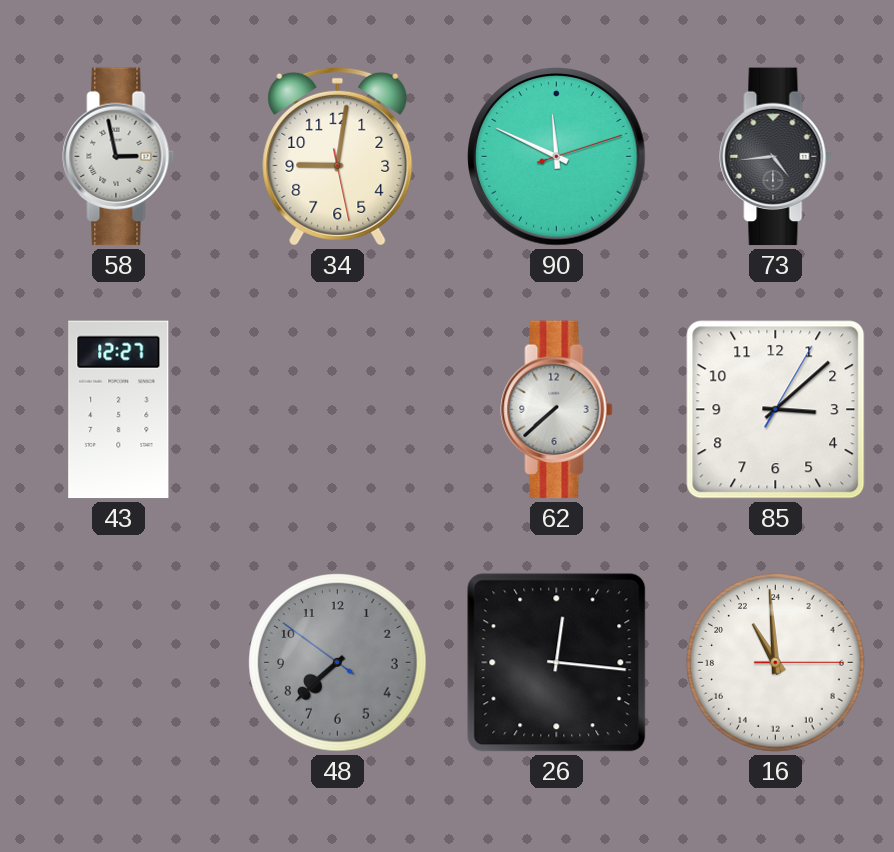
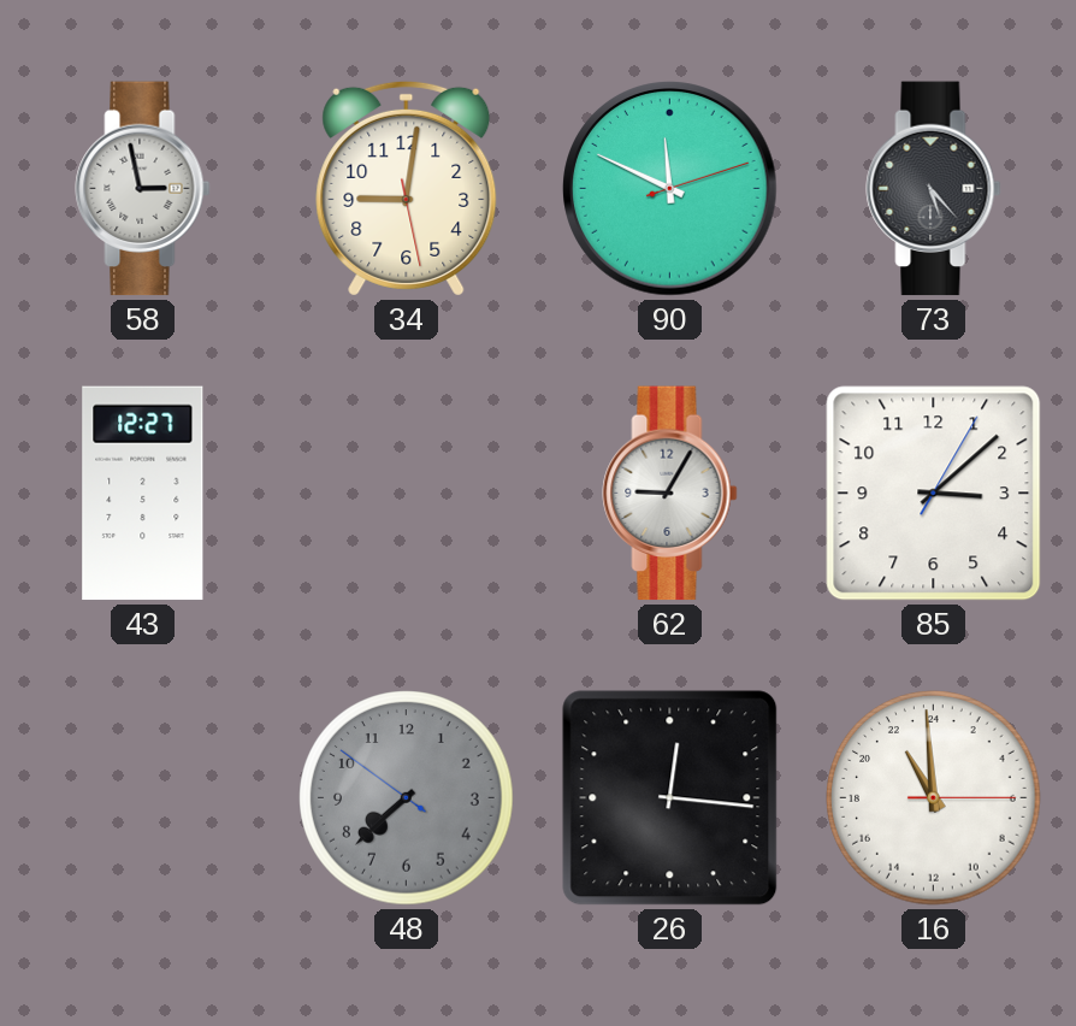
73: 4:44 -> 5:23
62: 7:38 -> 9:05
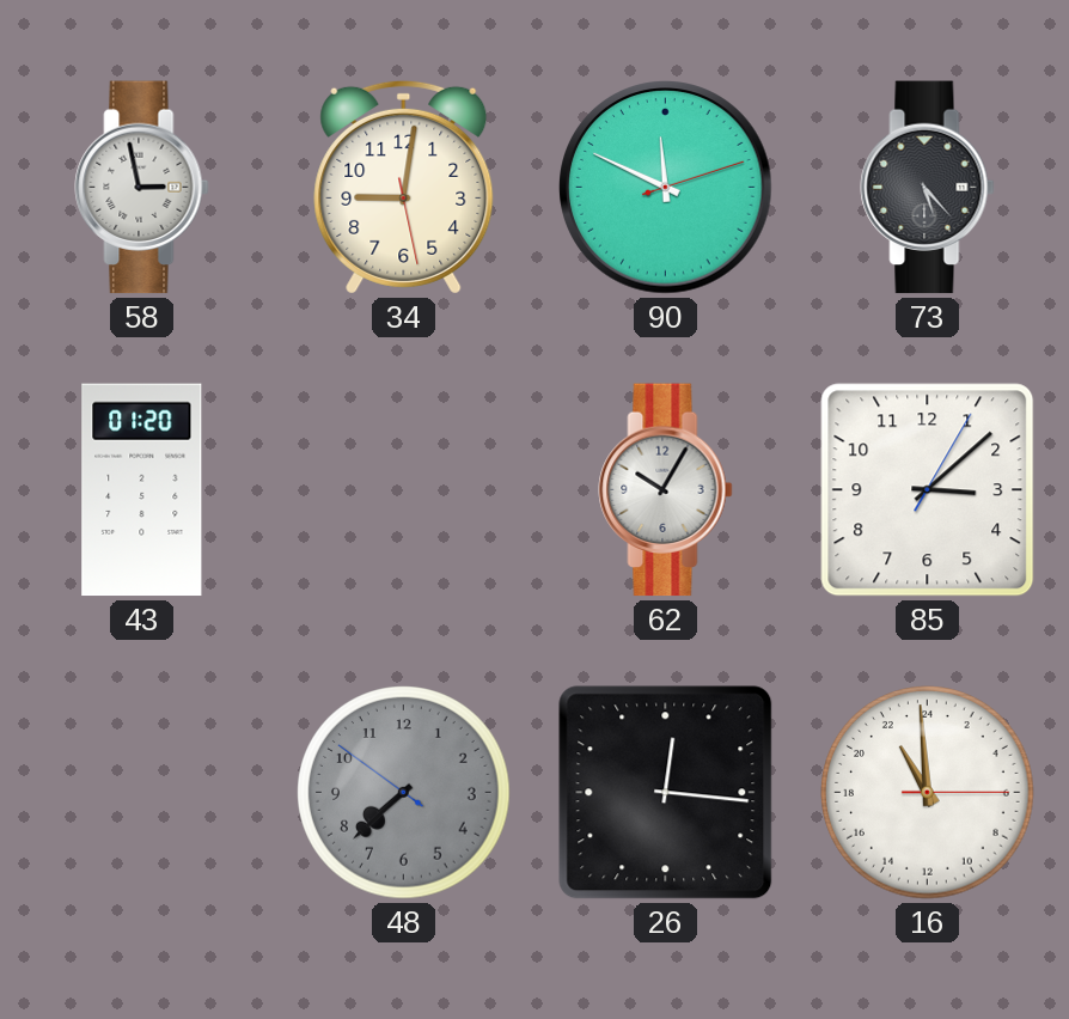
43: 12:27 -> 01:20
62: 9:05 -> 10:05
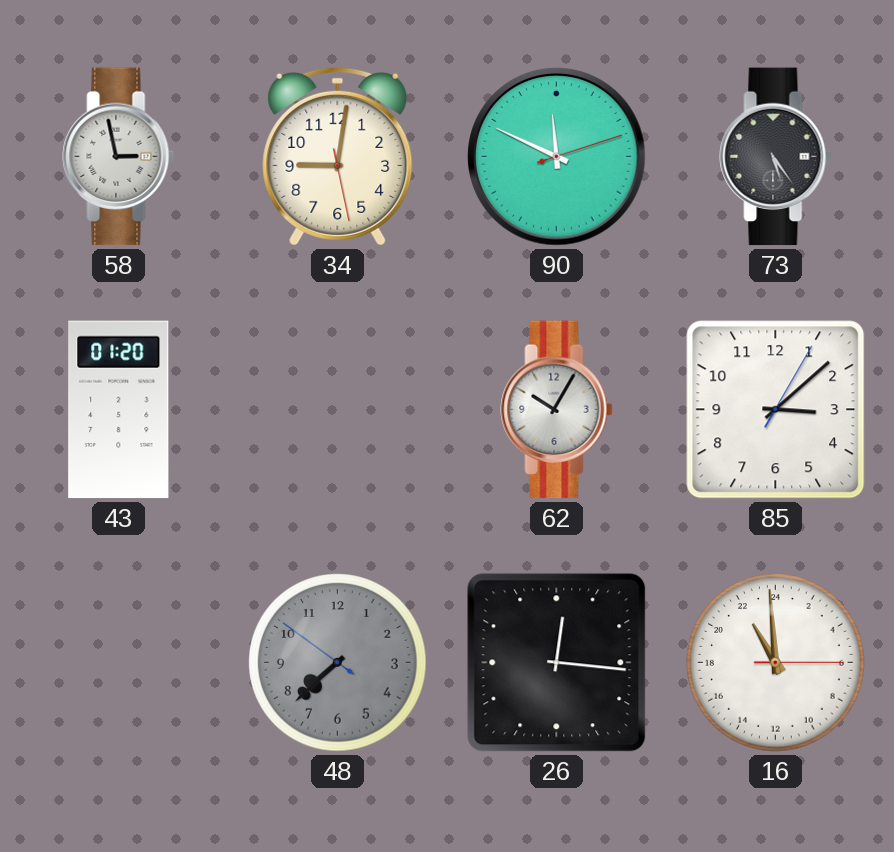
73: 5:23 -> 5:24
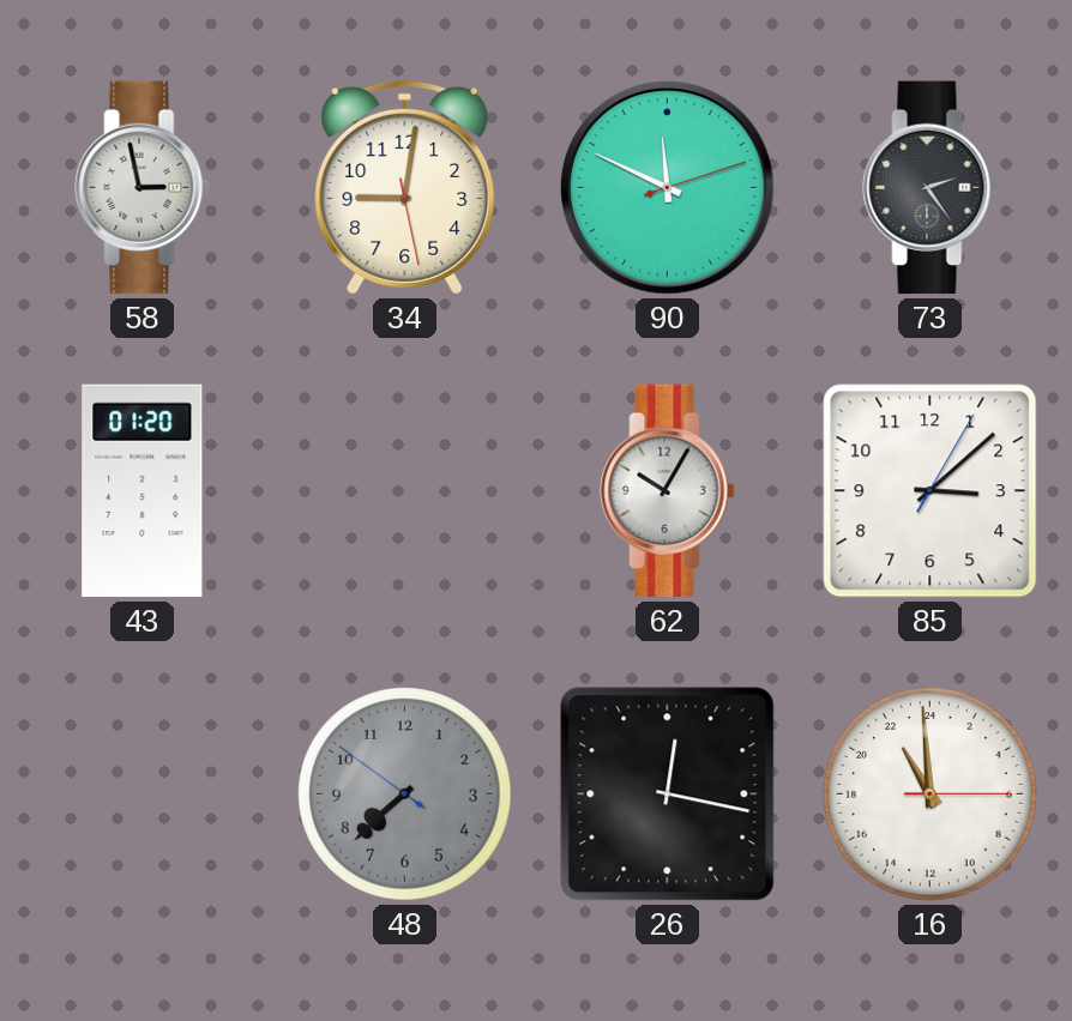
73: 5:24 -> 2:24
26: 12:16 -> 12:17
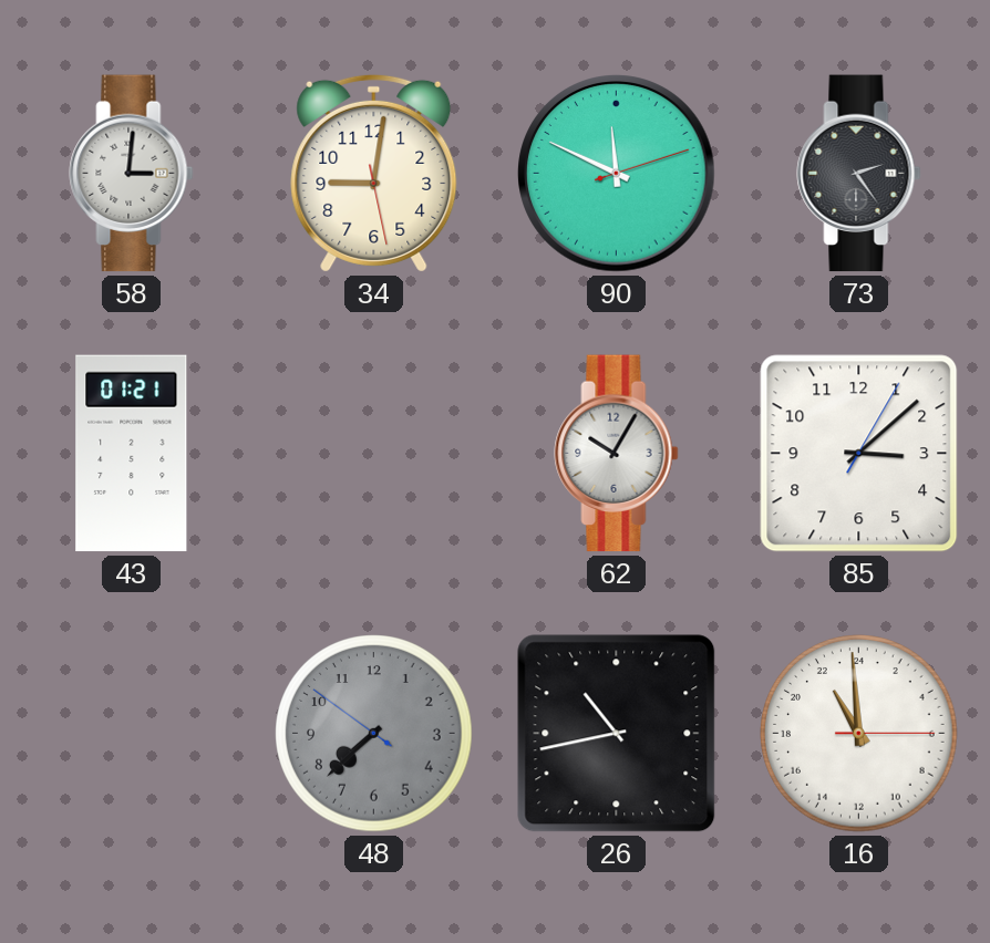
58: 2:58 -> 3:01
43: 01:20 -> 01:21
26: 12:17 -> 10:43
